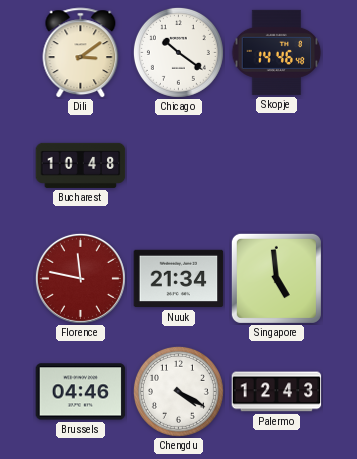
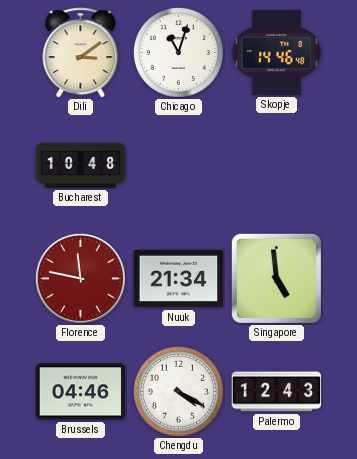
Chicago: 10:21 -> 11:03
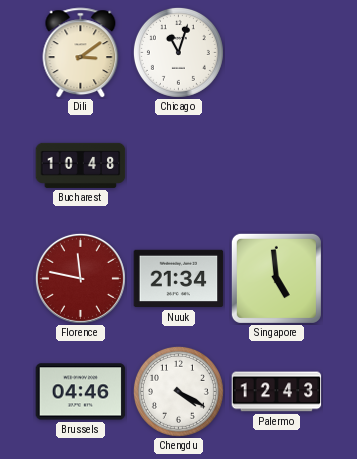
Skopje: 14:46 -> none
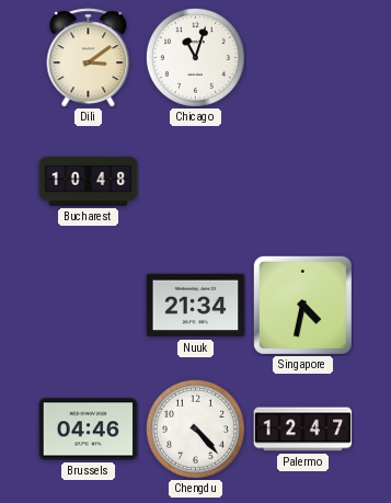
Florence: 11:47 -> none
Singapore: 4:59 -> 4:32
Chengdu: 4:20 -> 4:23
Palermo: 12:43 -> 12:47
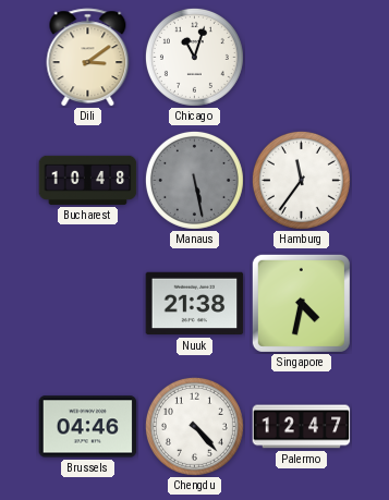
Manaus: none -> 5:28
Hamburg: none -> 11:36
Nuuk: 21:34 -> 21:38
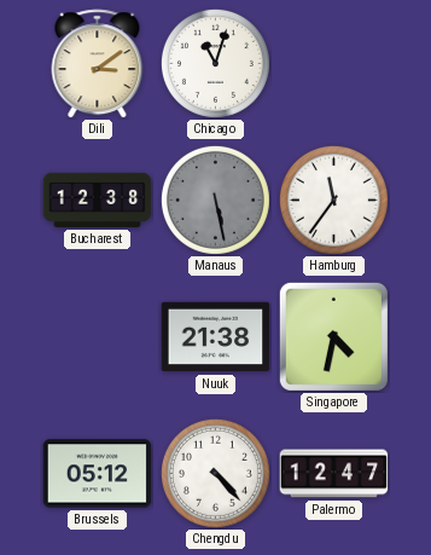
Bucharest: 10:48 -> 12:38
Brussels: 04:46 -> 05:12
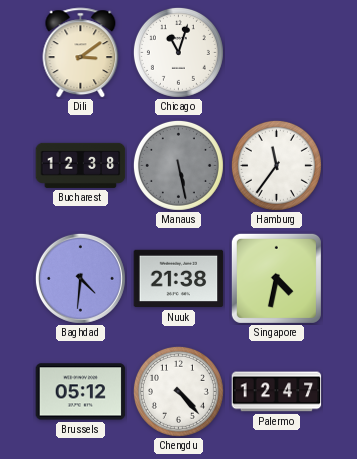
Baghdad: none -> 4:31
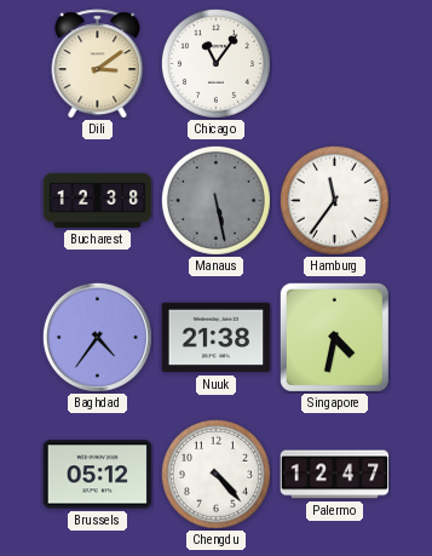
Chicago: 11:03 -> 11:06
Baghdad: 4:31 -> 4:36
